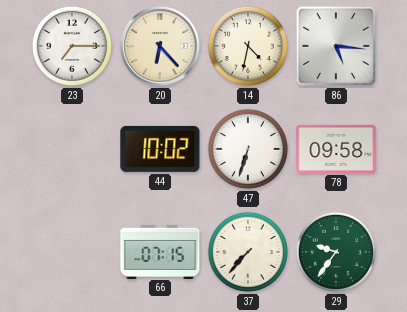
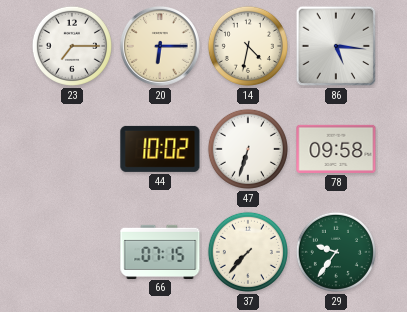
20: 6:23 -> 6:15
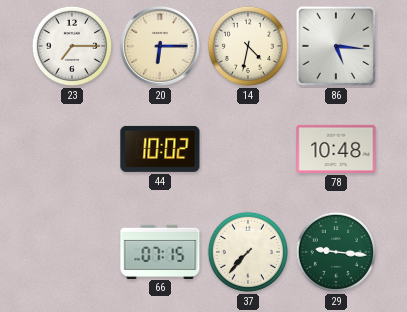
47: 6:33 -> none
78: 09:58 -> 10:48
29: 9:36 -> 9:16
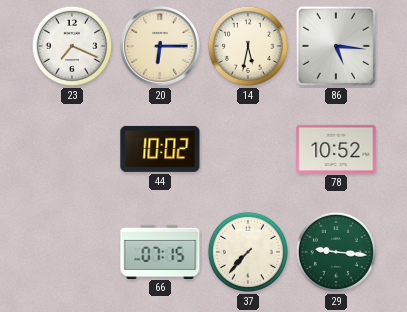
23: 7:15 -> 7:19
14: 4:32 -> 5:32
78: 10:48 -> 10:52
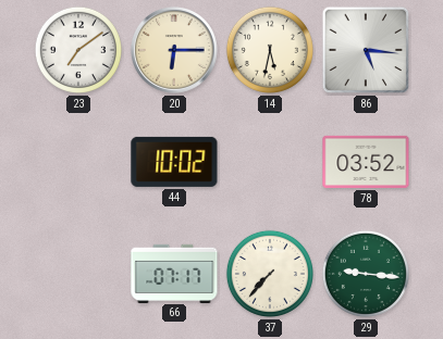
23: 7:19 -> 7:09
78: 10:52 -> 03:52
66: 07:15 -> 07:17
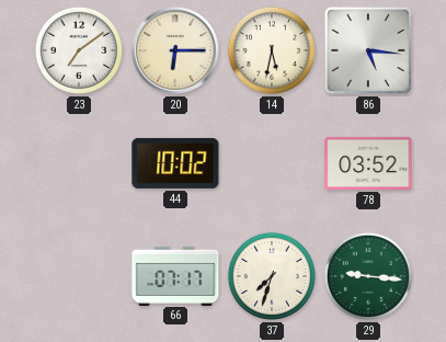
37: 7:37 -> 7:33
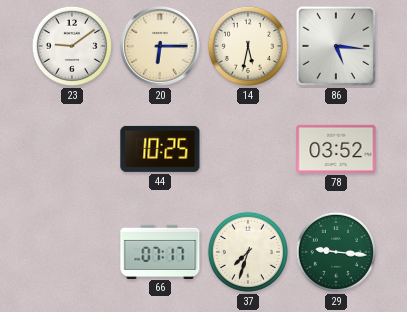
23: 7:09 -> 9:09
44: 10:02 -> 10:25
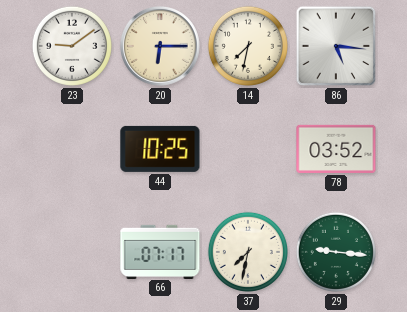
14: 5:32 -> 7:32
37: 7:33 -> 7:32
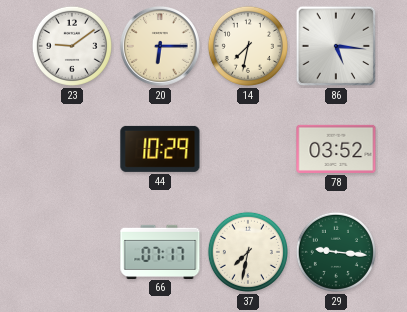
44: 10:25 -> 10:29
